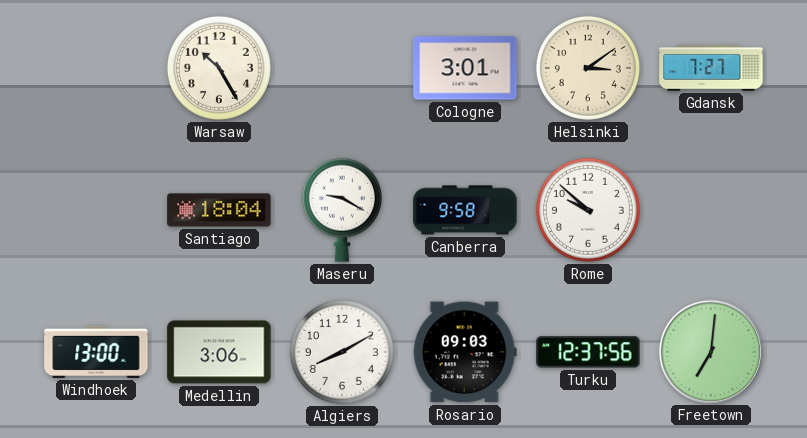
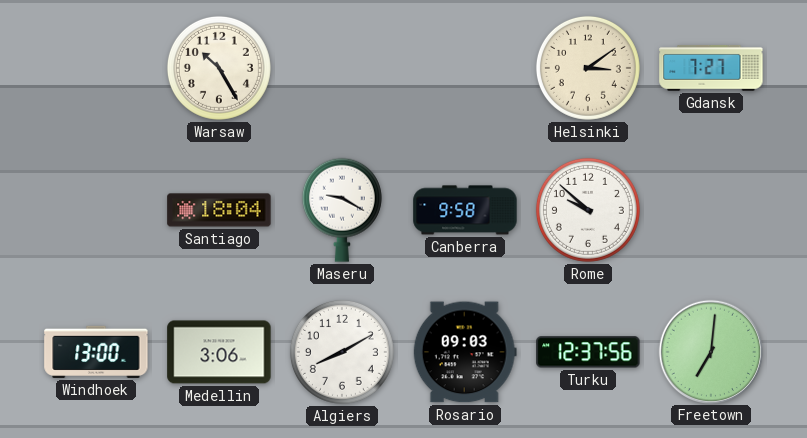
Cologne: 3:01 -> none
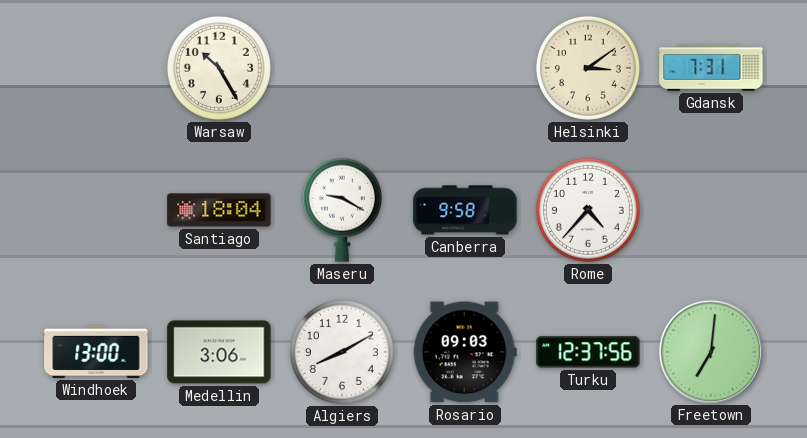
Gdansk: 7:27 -> 7:31
Rome: 9:52 -> 4:37
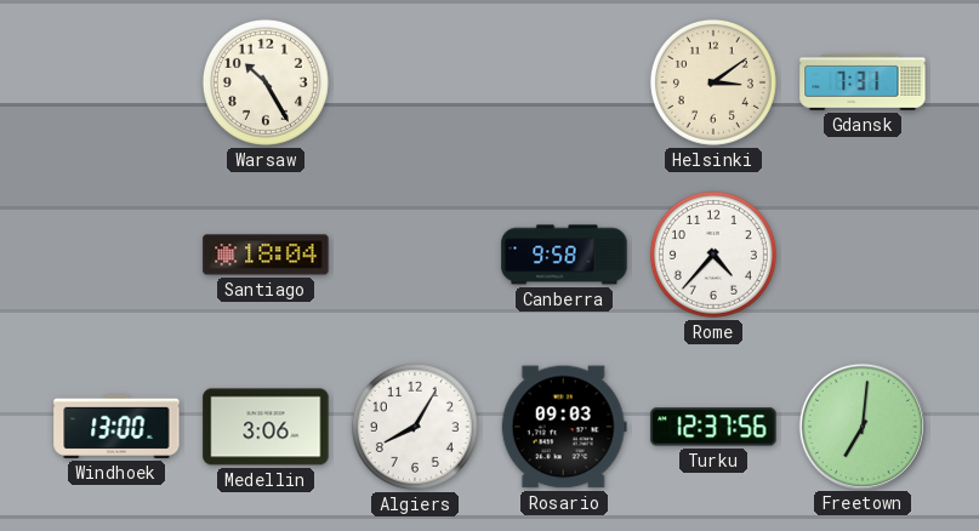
Maseru: 9:20 -> none
Algiers: 8:10 -> 8:05
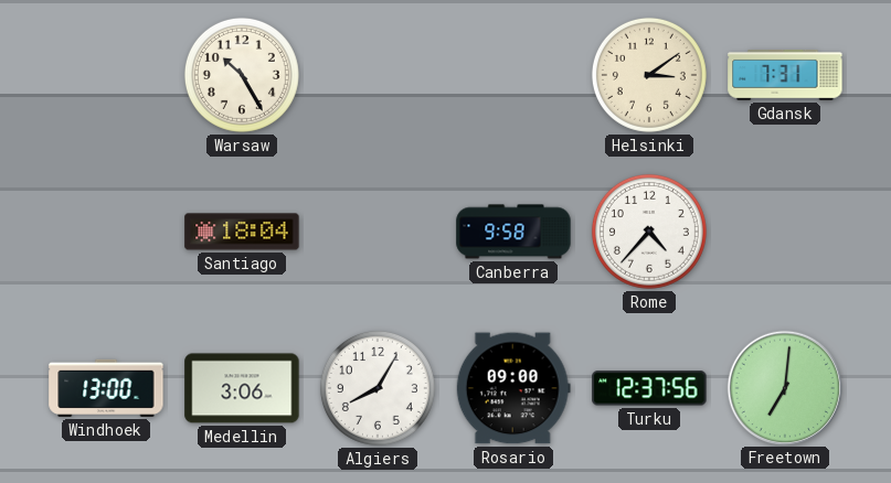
Rosario: 09:03 -> 09:00
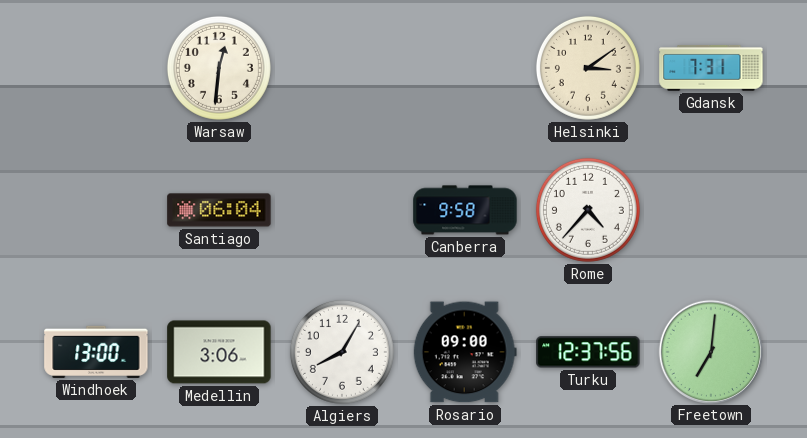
Warsaw: 10:25 -> 12:31
Santiago: 18:04 -> 06:04
